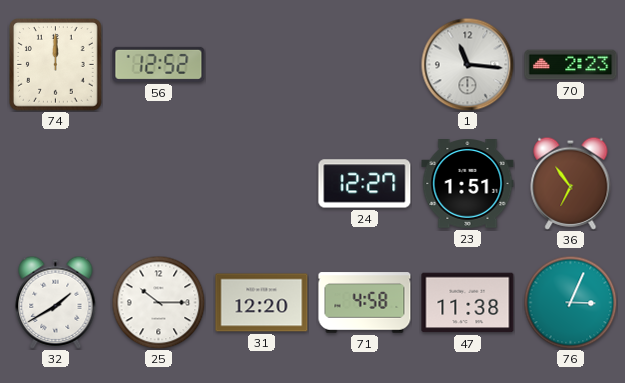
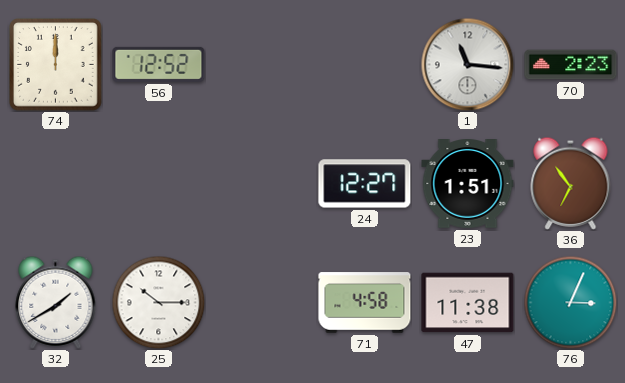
31: 12:20 -> none
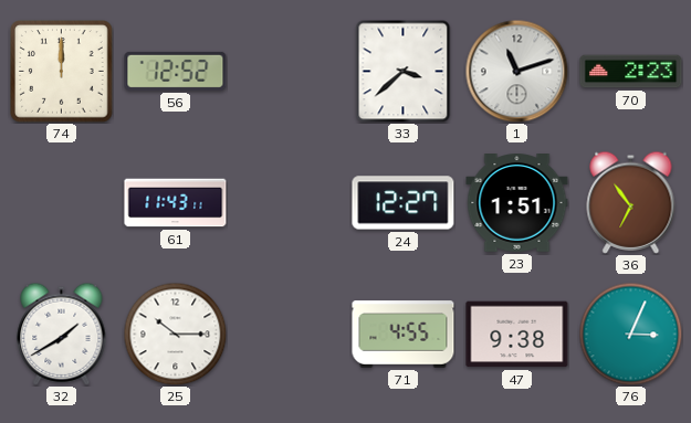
33: none -> 3:38
1: 11:16 -> 11:12
61: none -> 11:43
71: 4:58 -> 4:55
47: 11:38 -> 9:38
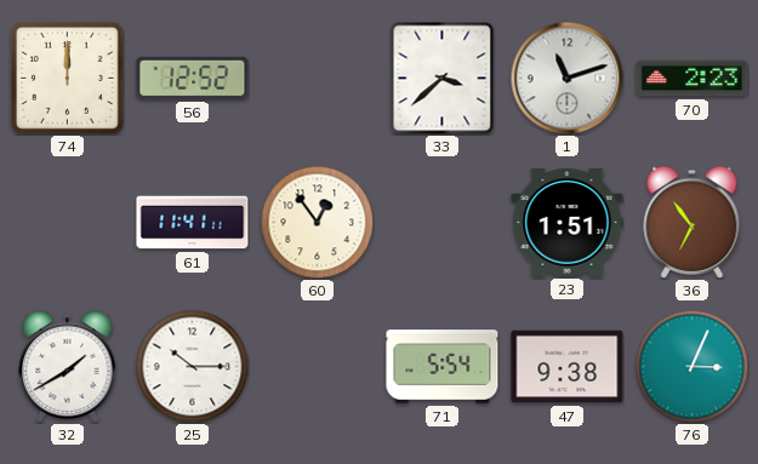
61: 11:43 -> 11:41
60: none -> 12:54
24: 12:27 -> none
71: 4:55 -> 5:54
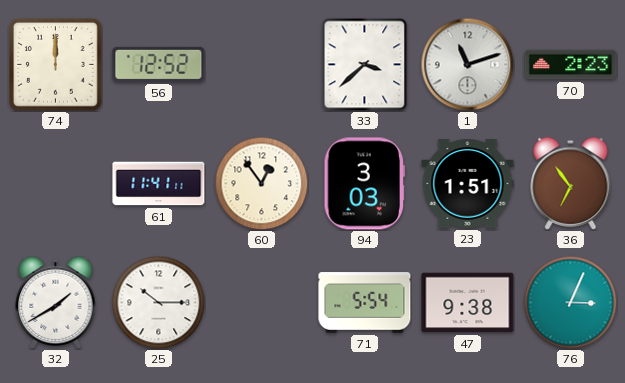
94: none -> 3:03
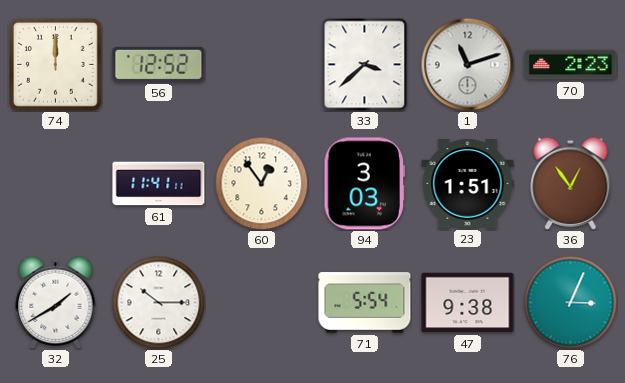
36: 6:54 -> 12:54
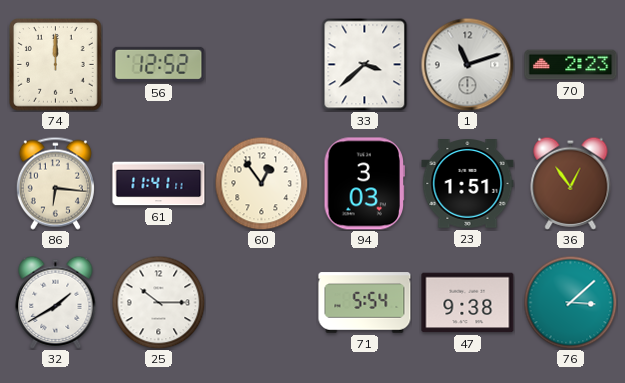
86: none -> 6:16
76: 3:04 -> 3:08
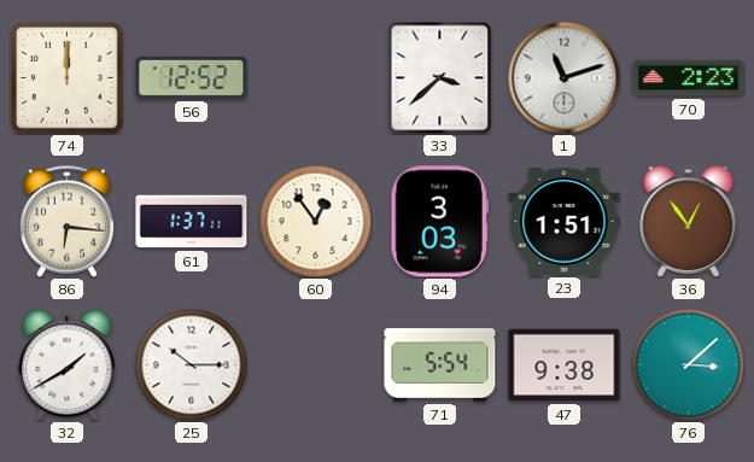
61: 11:41 -> 1:37
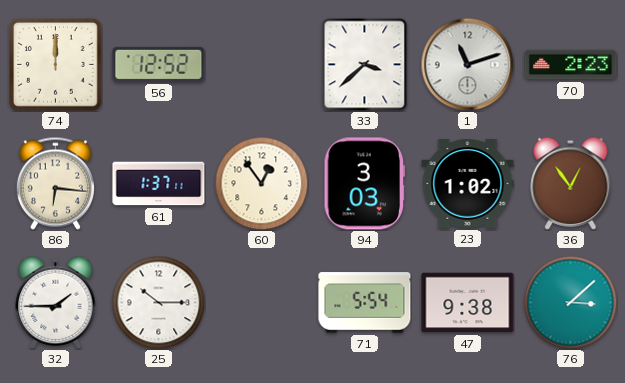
23: 1:51 -> 1:02
32: 1:40 -> 1:45
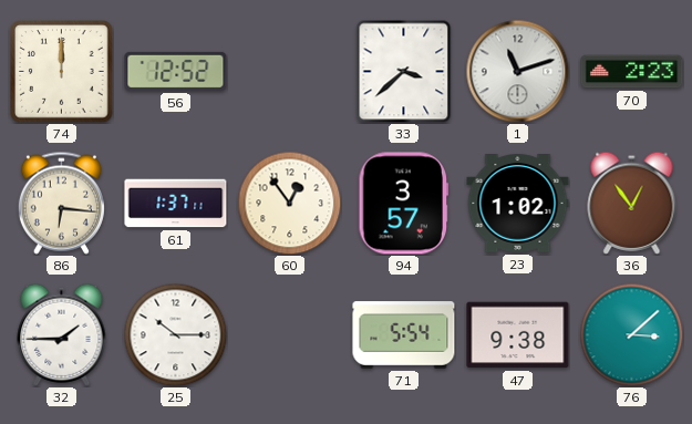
94: 3:03 -> 3:57
